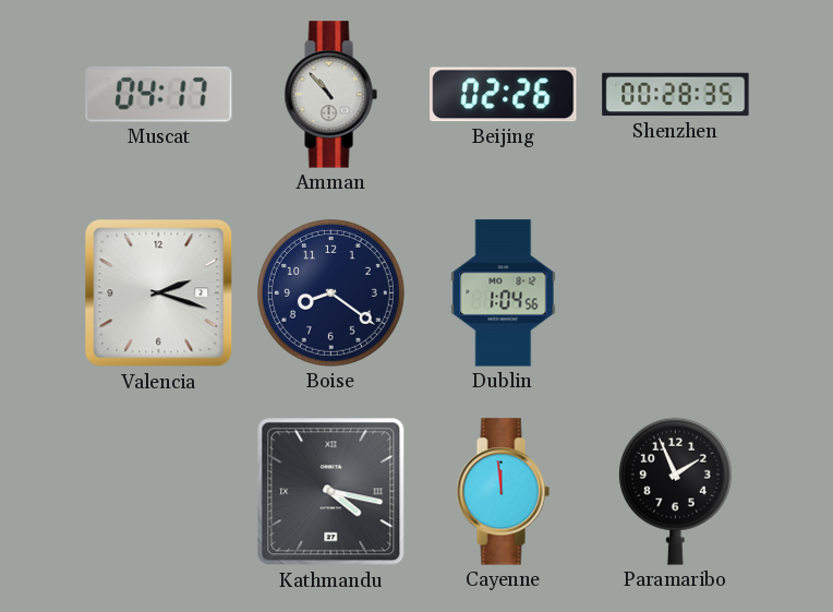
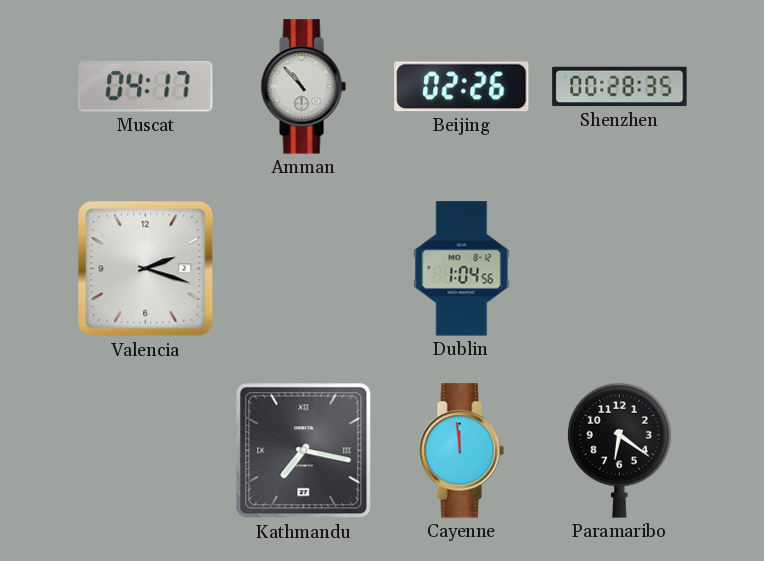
Boise: 8:21 -> none
Kathmandu: 4:17 -> 7:17
Paramaribo: 1:56 -> 6:21
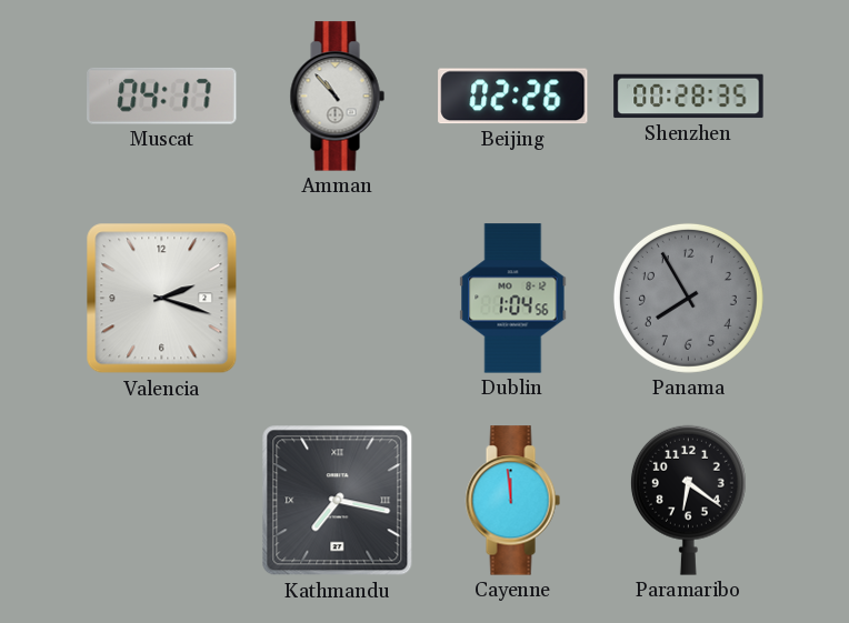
Panama: none -> 7:55
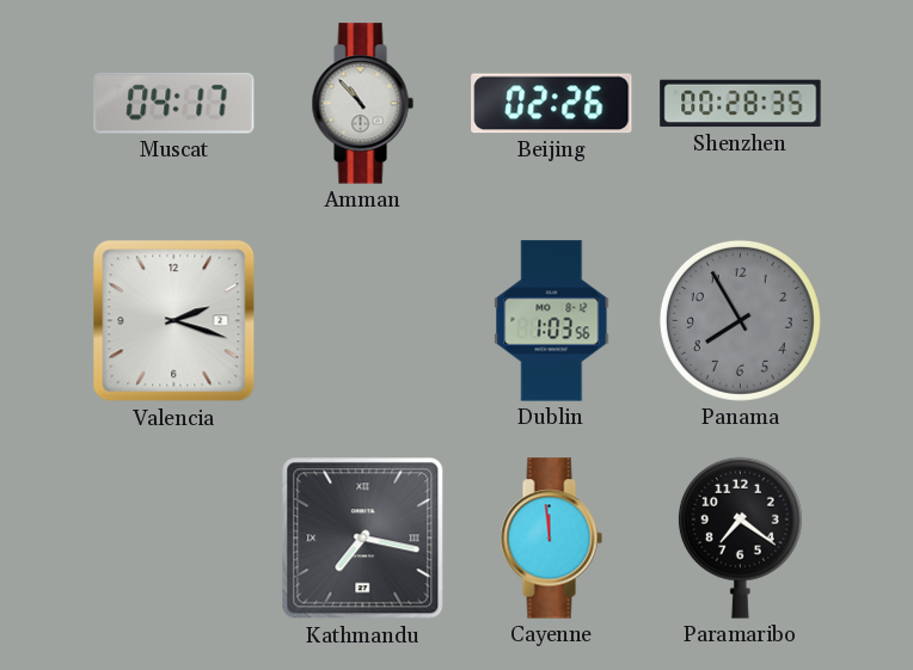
Dublin: 1:04 -> 1:03
Paramaribo: 6:21 -> 7:21
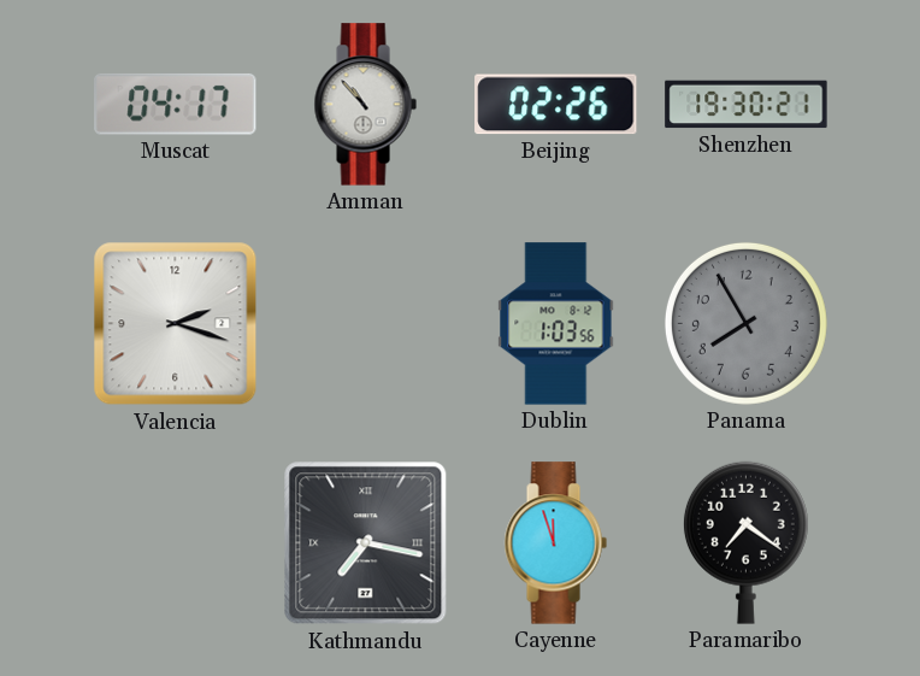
Shenzhen: 00:28 -> 19:30
Cayenne: 11:59 -> 11:57
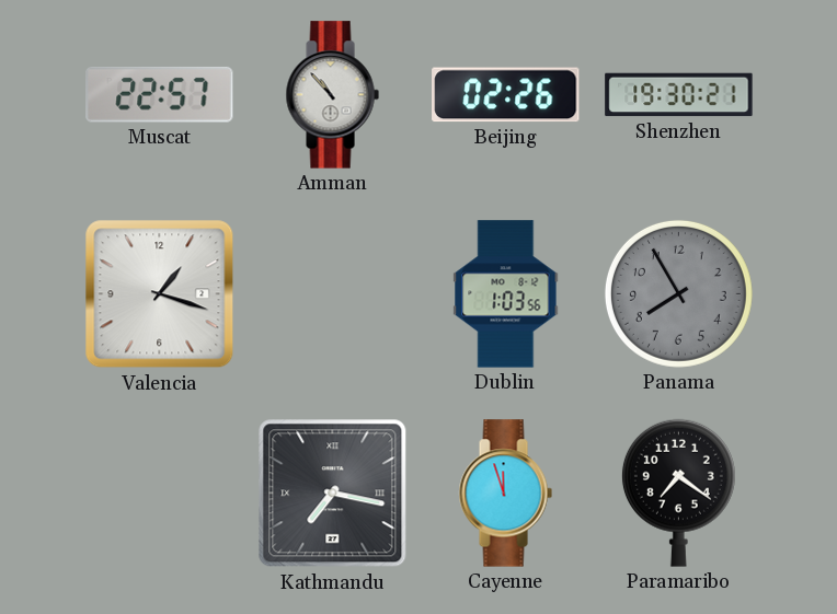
Muscat: 04:17 -> 22:57
Valencia: 2:18 -> 1:18
